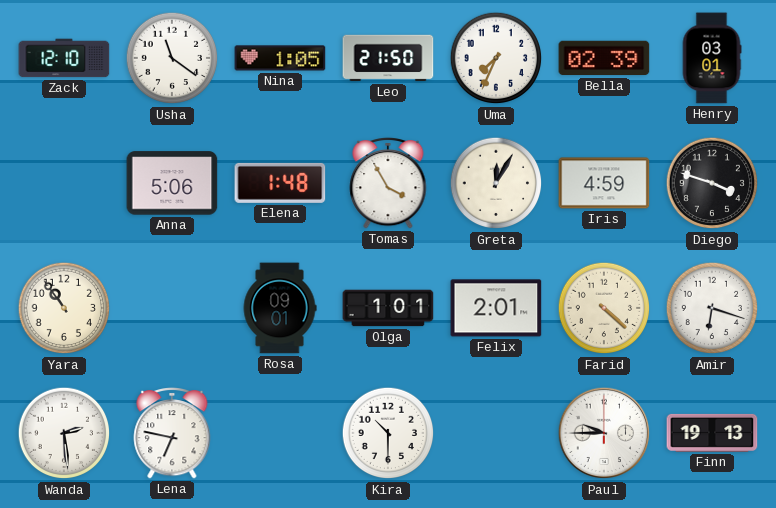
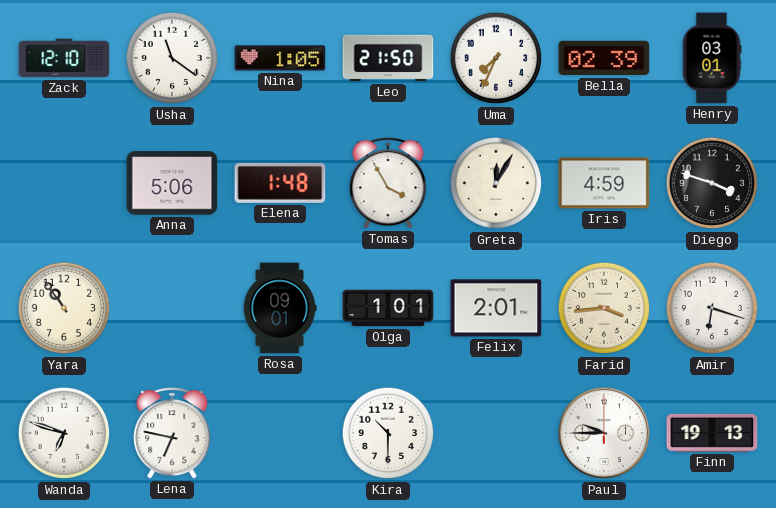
Farid: 4:22 -> 3:44
Wanda: 2:29 -> 6:48
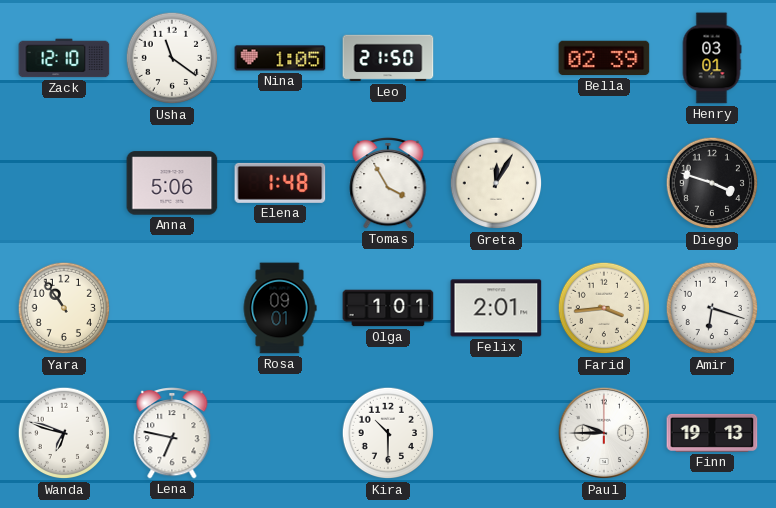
Uma: 7:34 -> none
Iris: 4:59 -> none
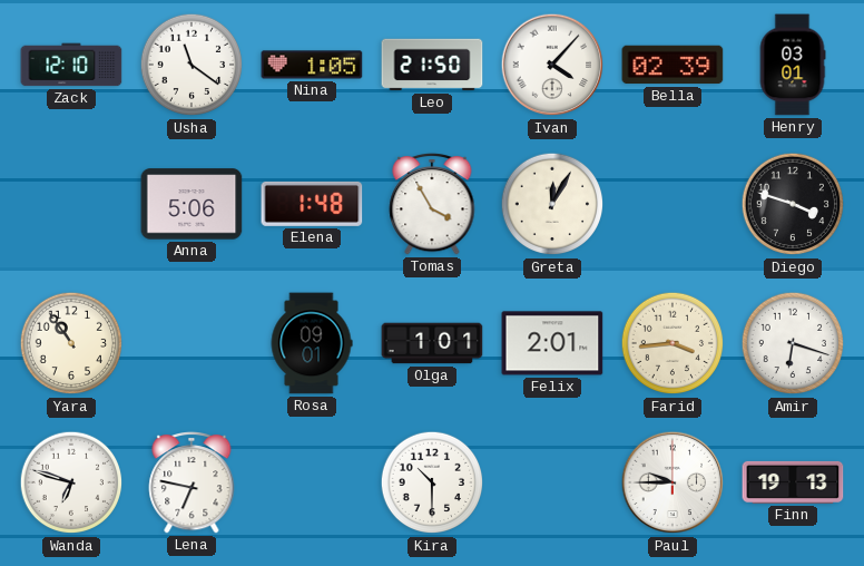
Ivan: none -> 4:07
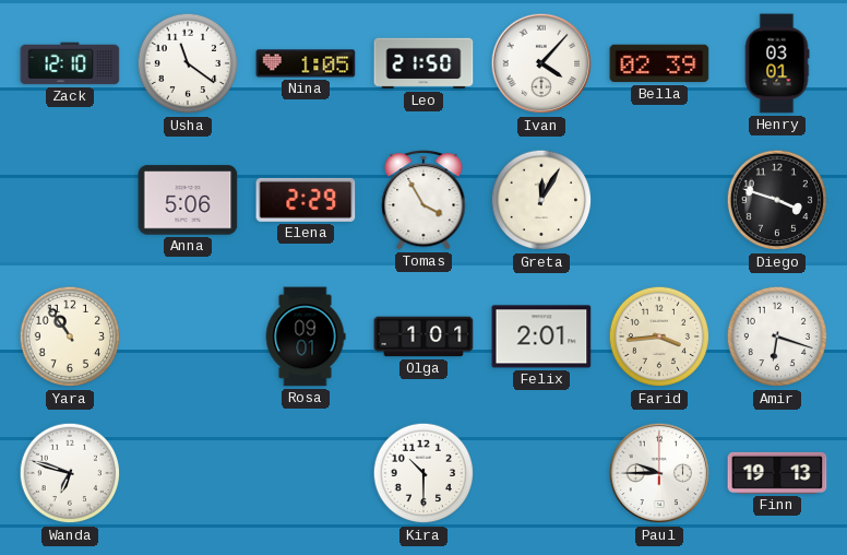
Elena: 1:48 -> 2:29
Lena: 6:47 -> none
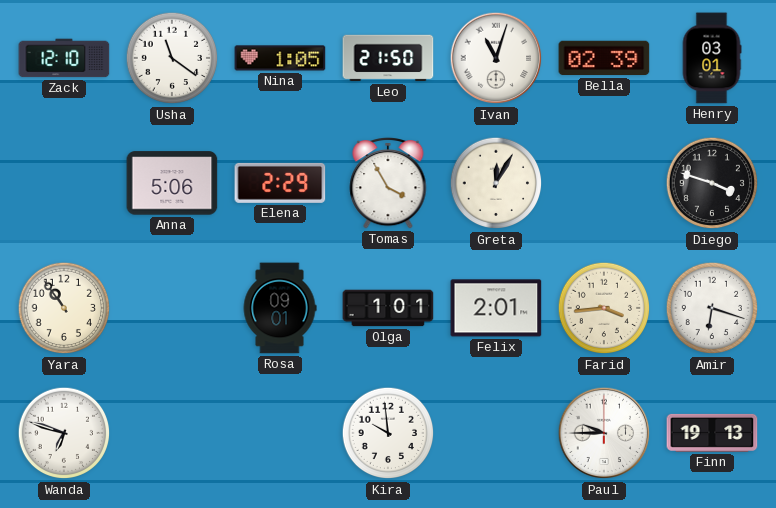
Ivan: 4:07 -> 11:03
Kira: 10:30 -> 9:59
